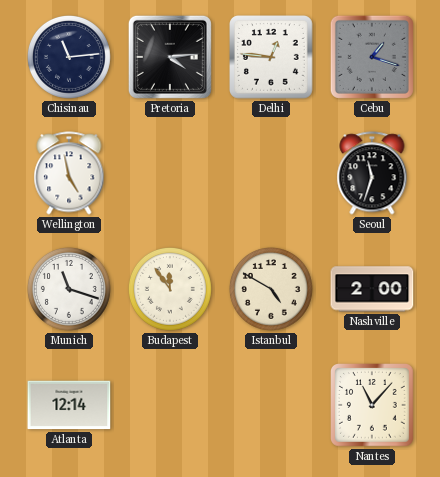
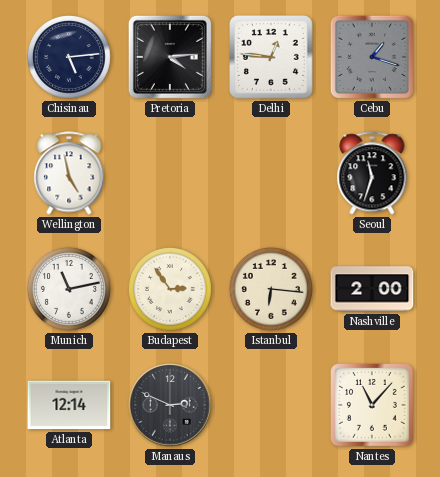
Chisinau: 11:14 -> 5:14
Munich: 11:18 -> 11:13
Budapest: 11:54 -> 2:54
Istanbul: 4:50 -> 6:16
Manaus: none -> 2:49
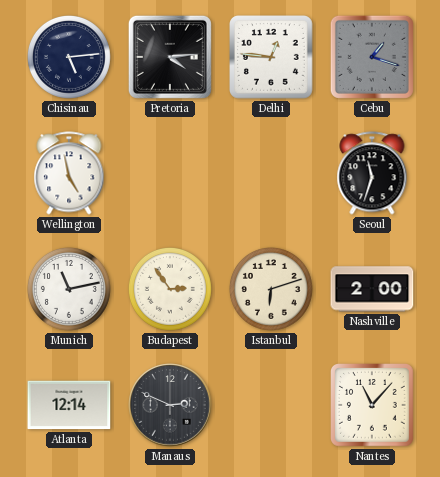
Istanbul: 6:16 -> 6:12
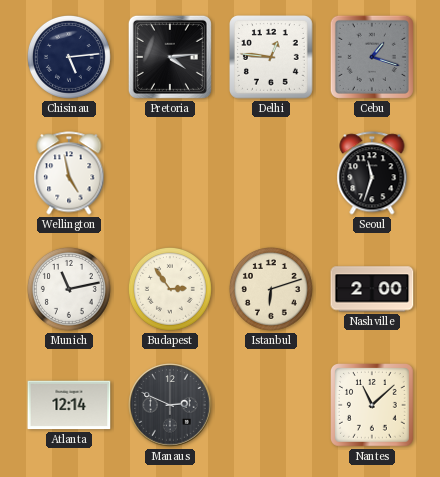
Nantes: 11:07 -> 11:08
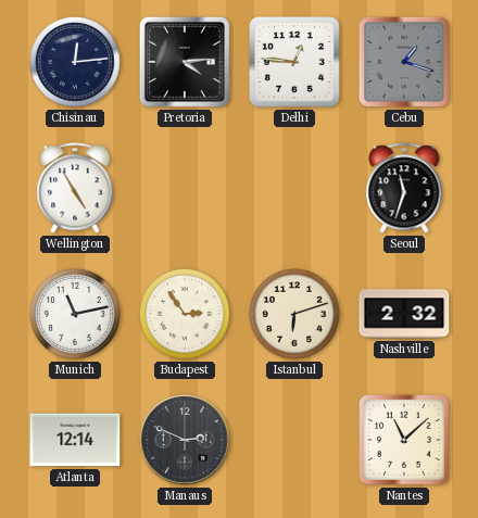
Chisinau: 5:14 -> 12:14
Wellington: 4:58 -> 4:55
Nashville: 2:00 -> 2:32
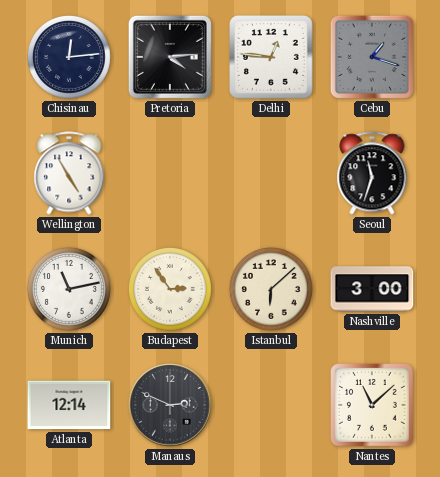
Istanbul: 6:12 -> 6:08
Nashville: 2:32 -> 3:00
